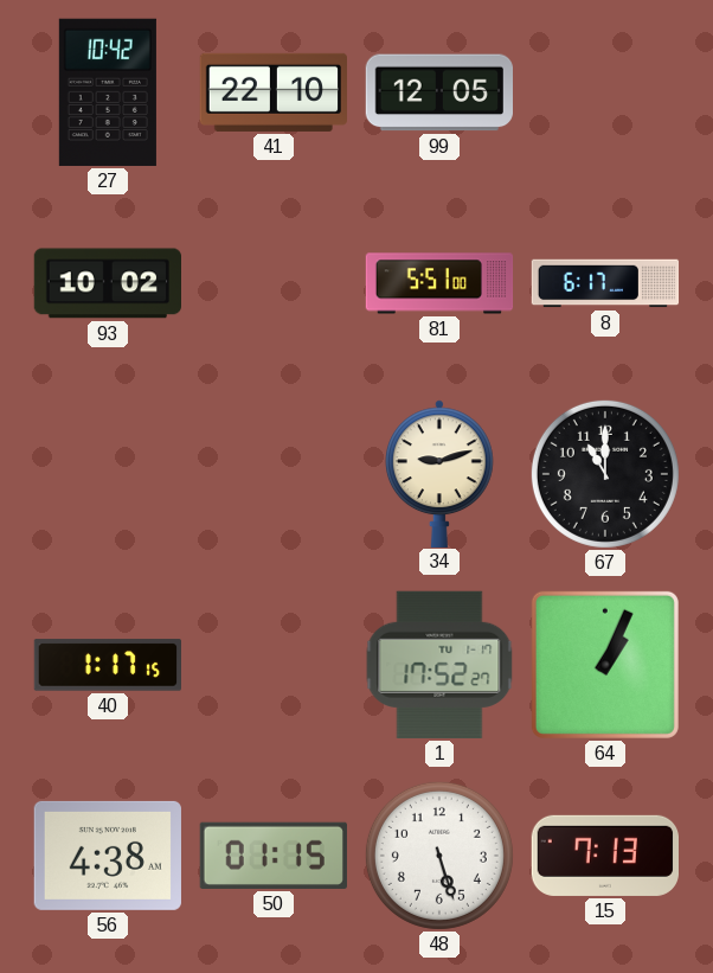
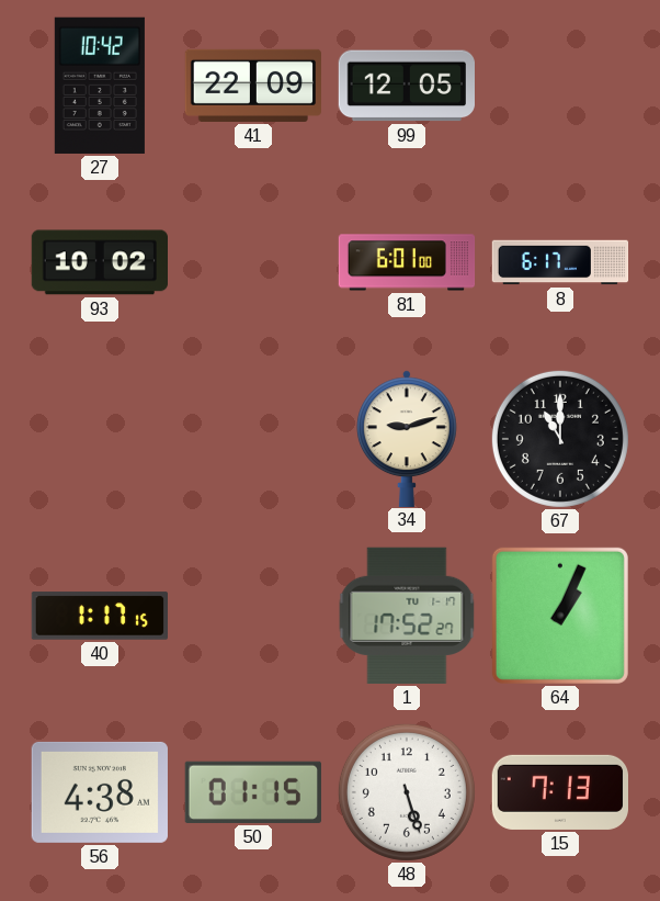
41: 22:10 -> 22:09
81: 5:51 -> 6:01
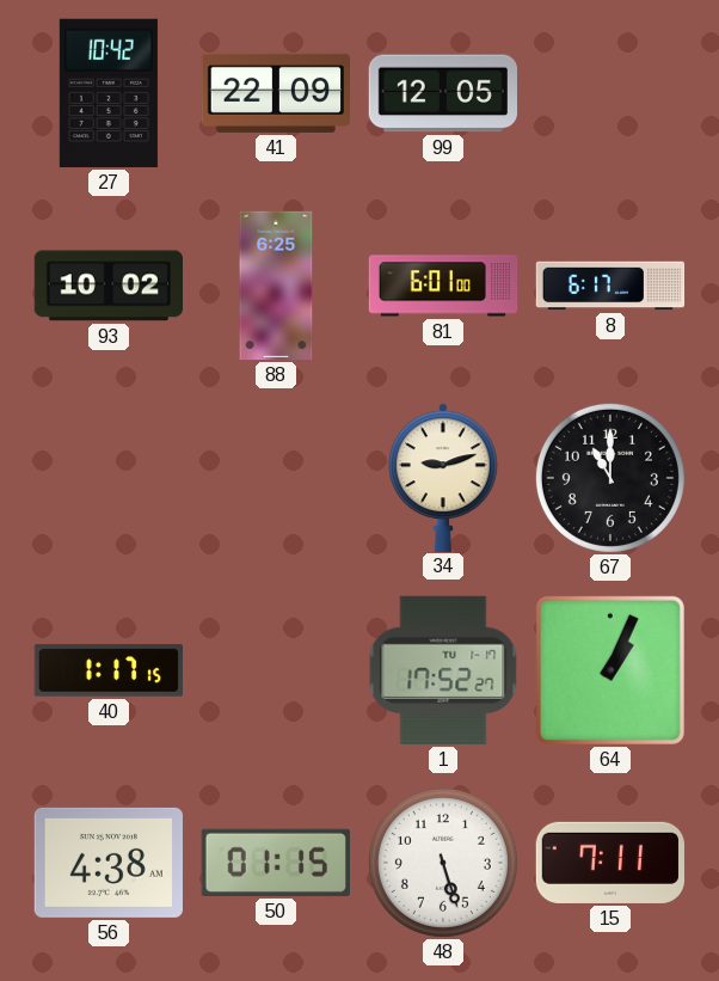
88: none -> 6:25
15: 7:13 -> 7:11
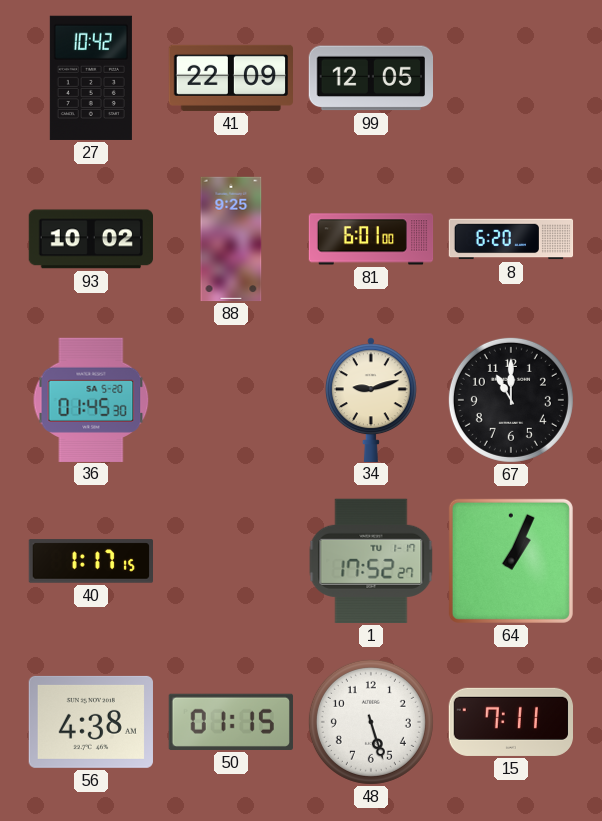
88: 6:25 -> 9:25
8: 6:17 -> 6:20
36: none -> 01:45
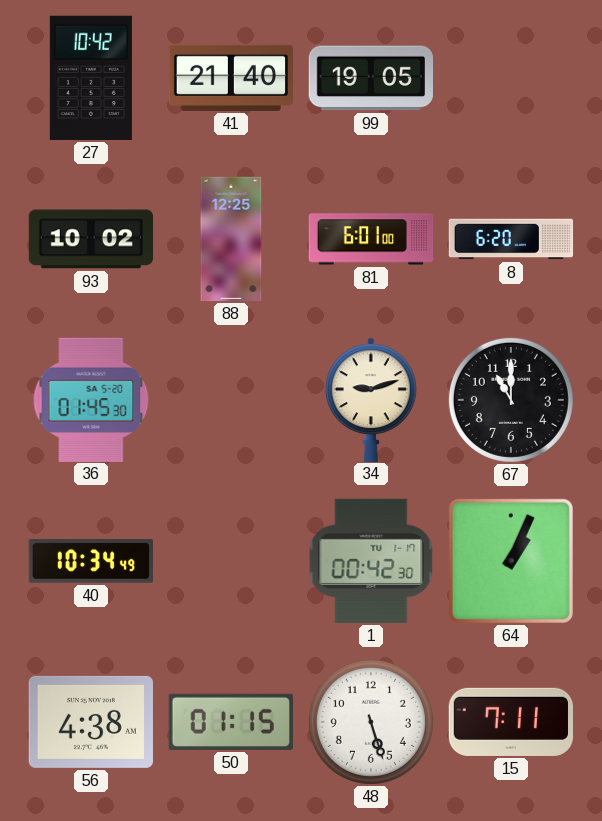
41: 22:09 -> 21:40
99: 12:05 -> 19:05
88: 9:25 -> 12:25
40: 1:17 -> 10:34
1: 17:52 -> 00:42
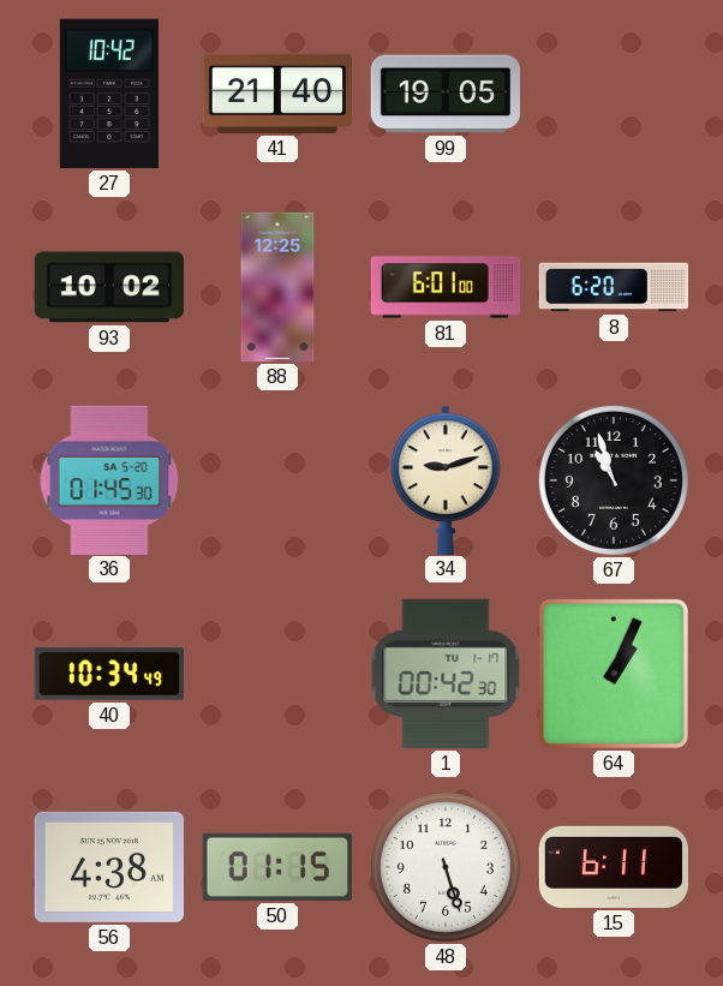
67: 11:00 -> 10:57
15: 7:11 -> 6:11
